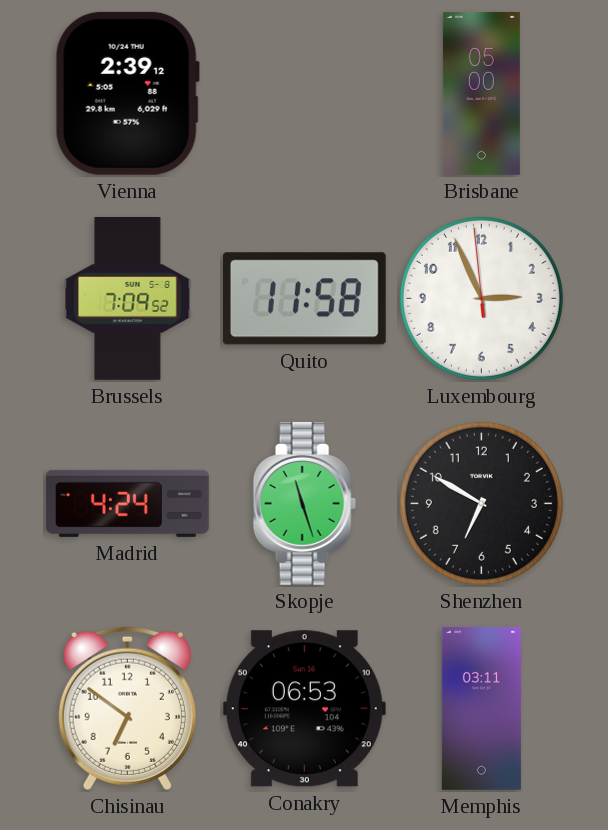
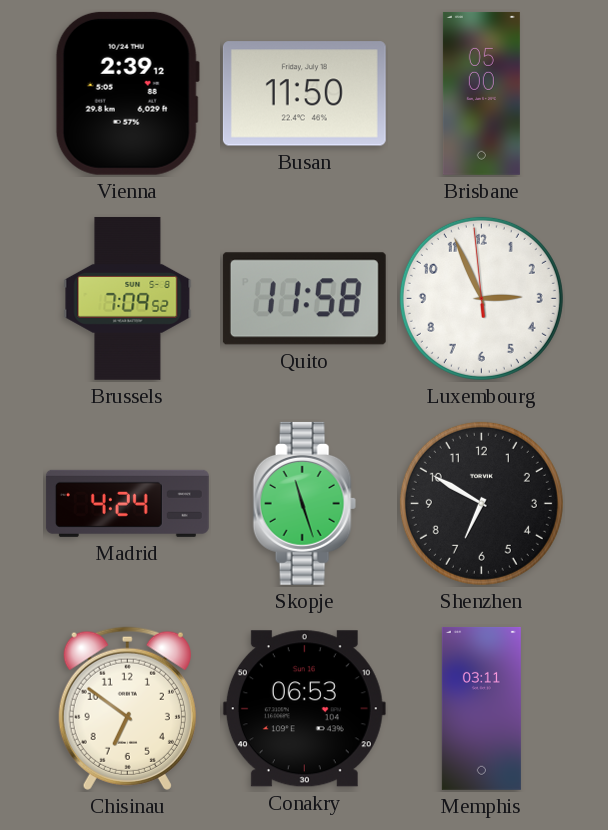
Busan: none -> 11:50
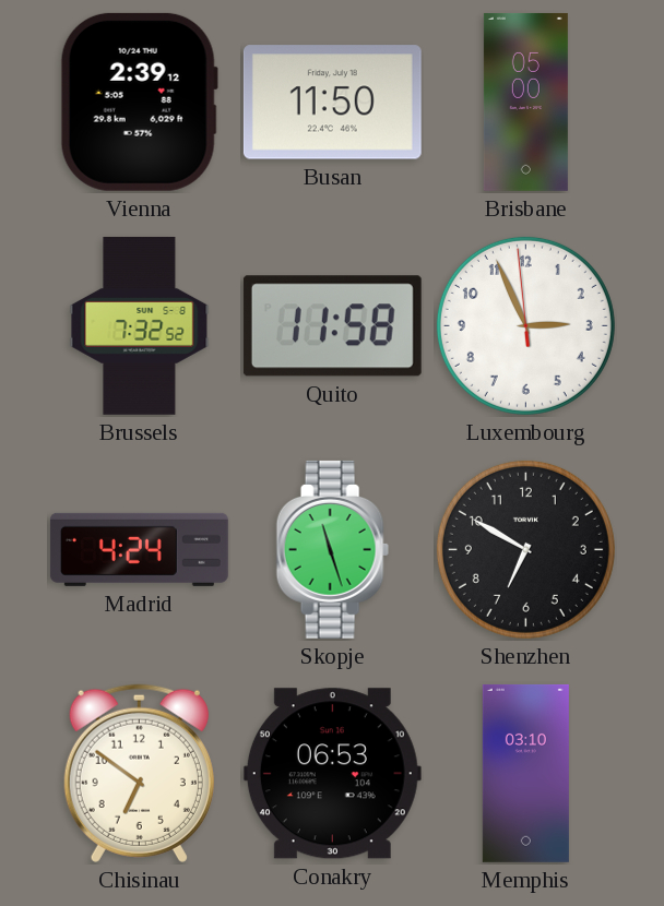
Brussels: 7:09 -> 7:32
Memphis: 03:11 -> 03:10
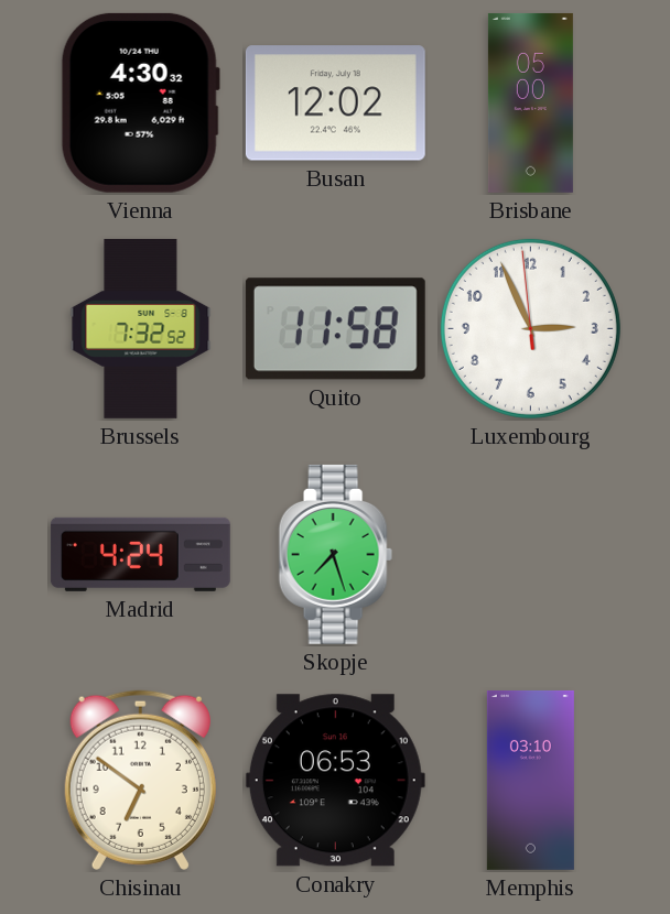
Vienna: 2:39 -> 4:30
Busan: 11:50 -> 12:02
Skopje: 11:27 -> 7:27
Shenzhen: 6:50 -> none
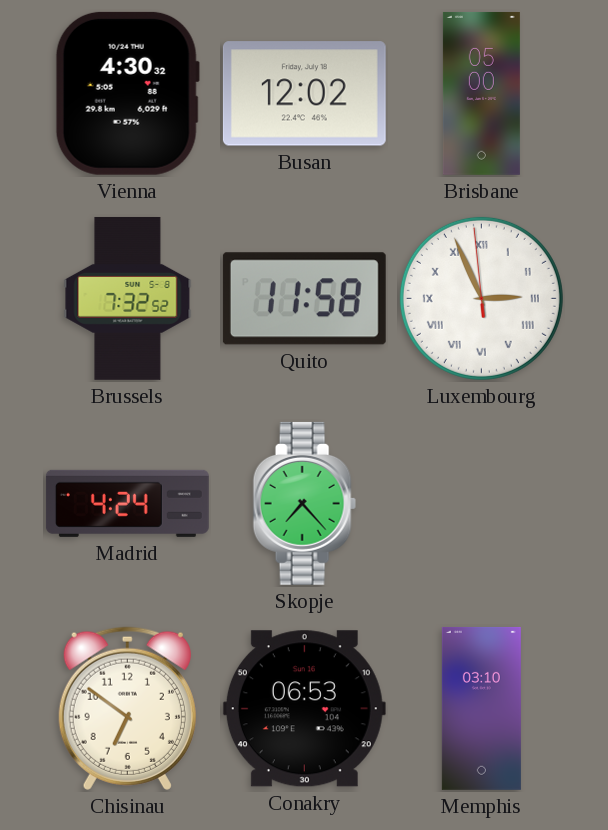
Luxembourg numerals: Arabic -> Roman
Skopje: 7:27 -> 7:23
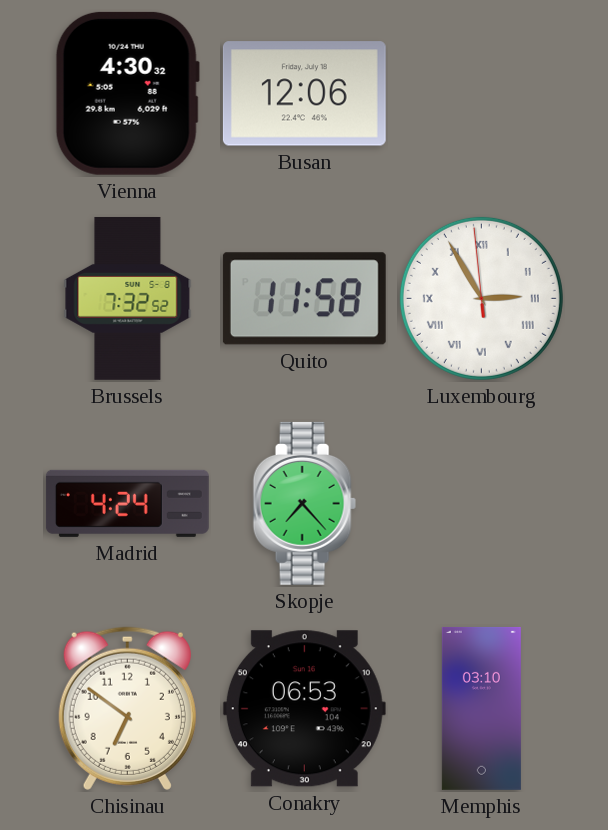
Busan: 12:02 -> 12:06
Brisbane: 05:00 -> none
Luxembourg: 2:55 -> 2:54
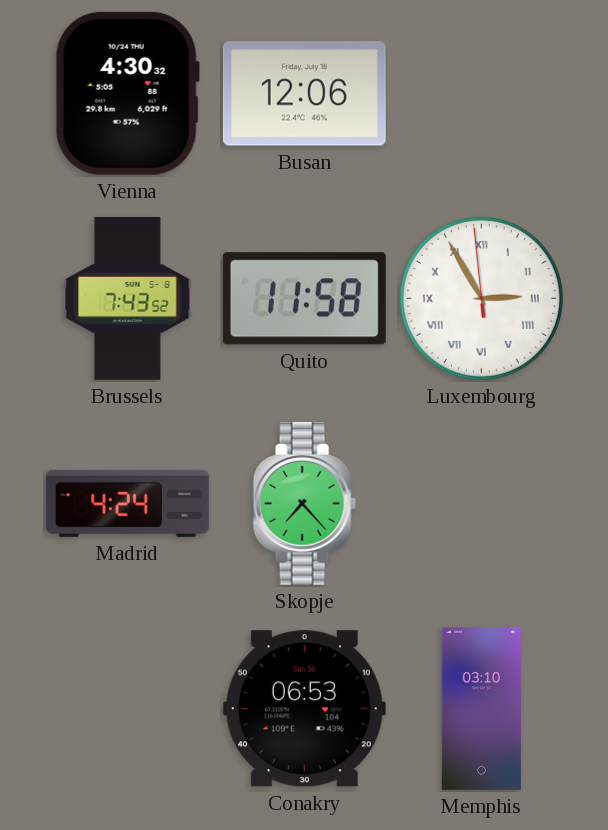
Brussels: 7:32 -> 7:43
Chisinau: 6:51 -> none
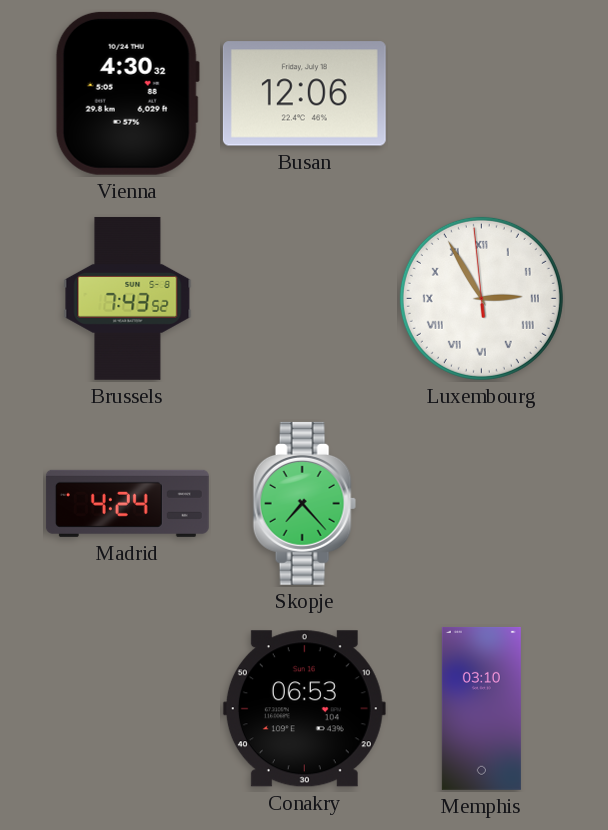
Quito: 11:58 -> none
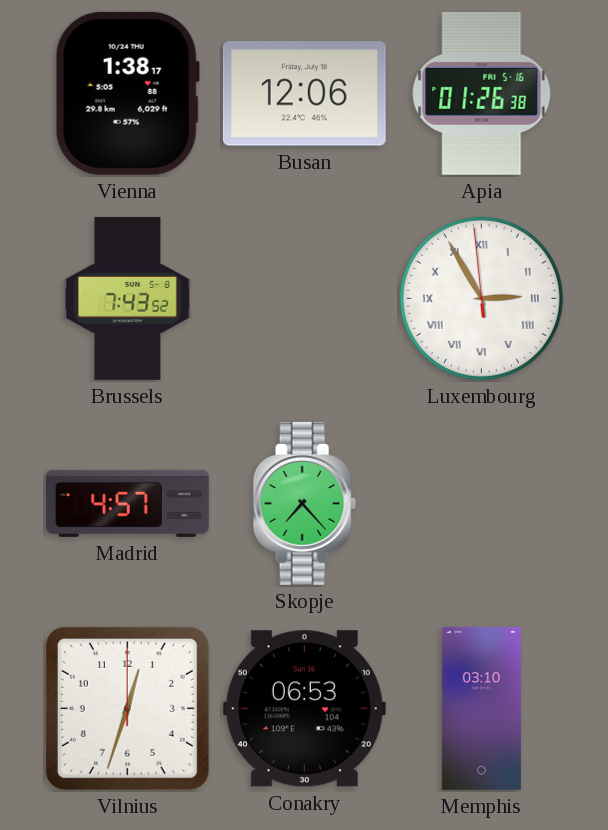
Vienna: 4:30 -> 1:38
Apia: none -> 01:26
Madrid: 4:24 -> 4:57
Vilnius: none -> 12:33
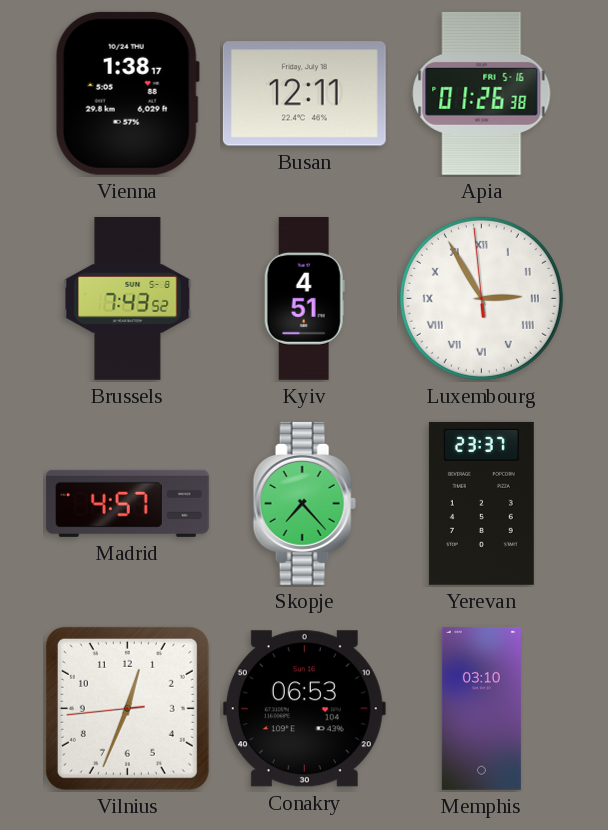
Busan: 12:06 -> 12:11
Kyiv: none -> 4:51
Yerevan: none -> 23:37
Vilnius: 12:33:00 -> 12:33:44
